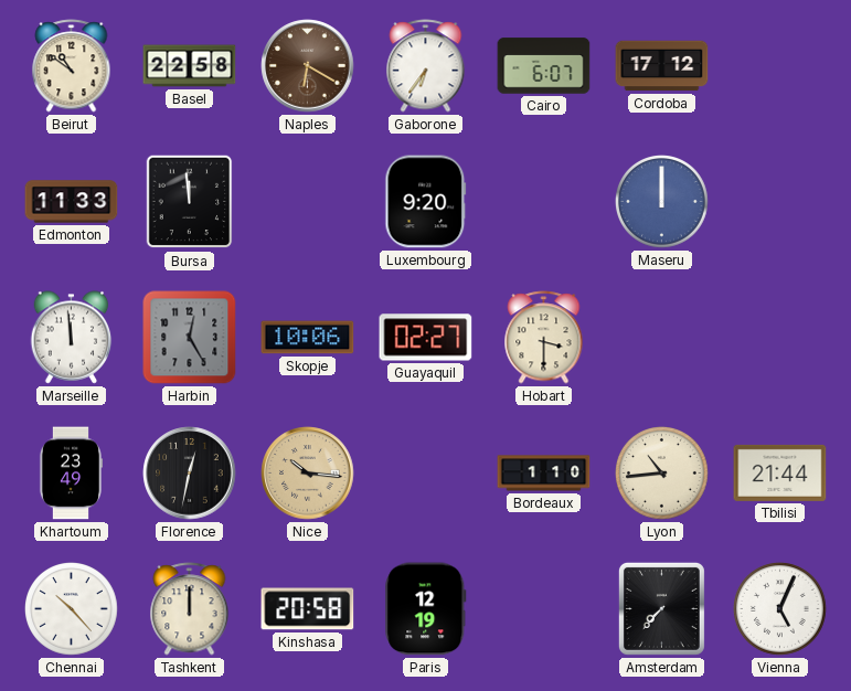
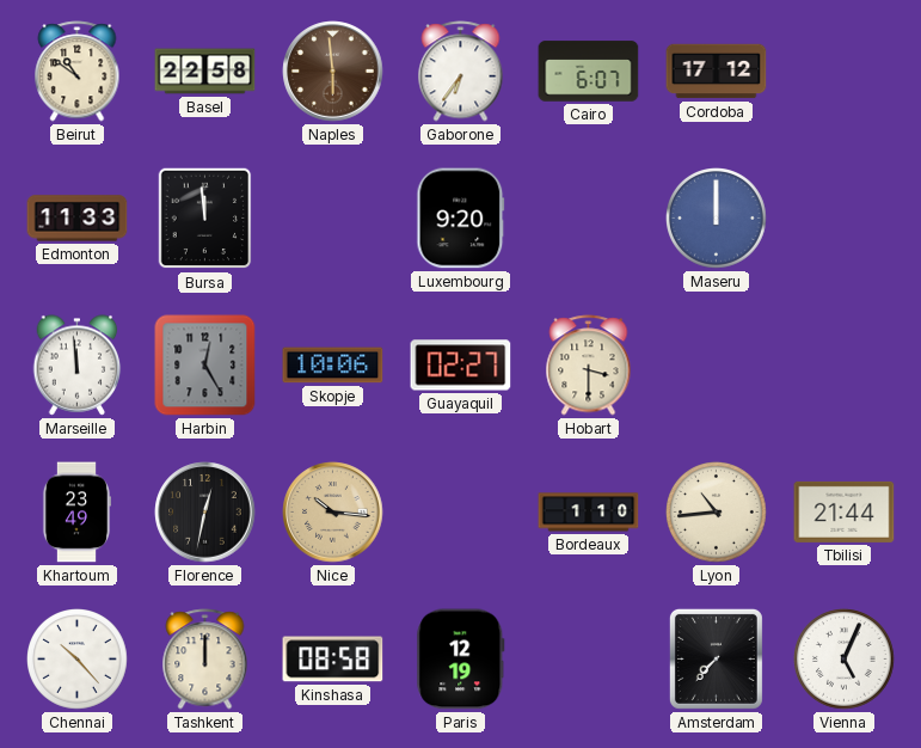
Naples: 6:20 -> 5:59
Kinshasa: 20:58 -> 08:58
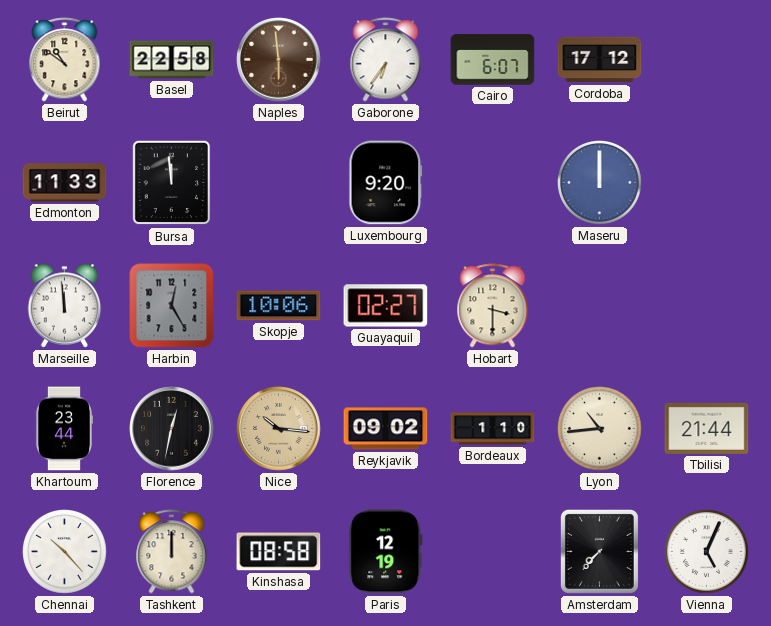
Khartoum: 23:49 -> 23:44
Reykjavik: none -> 09:02
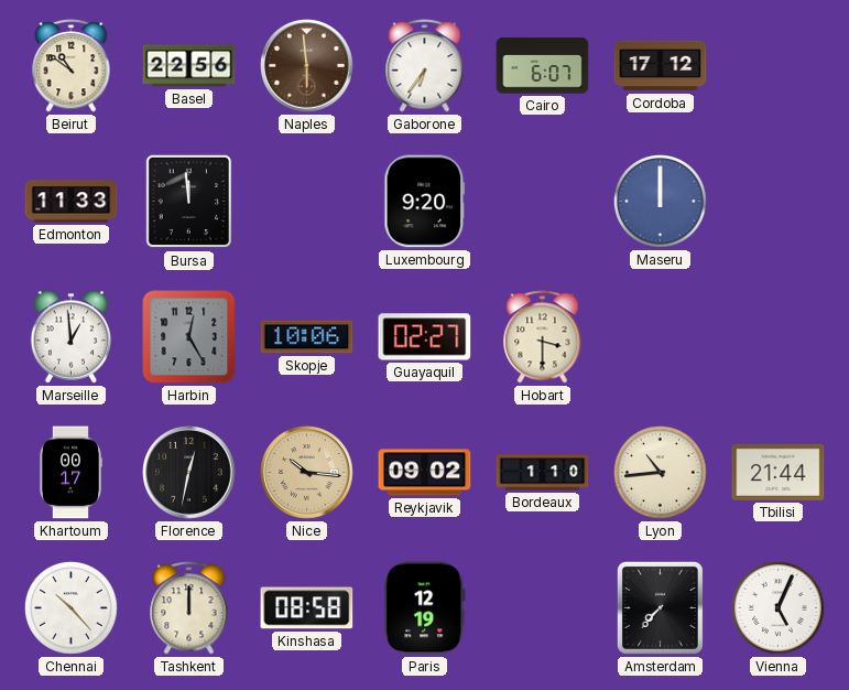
Basel: 22:58 -> 22:56
Marseille: 11:59 -> 12:59
Khartoum: 23:44 -> 00:17
